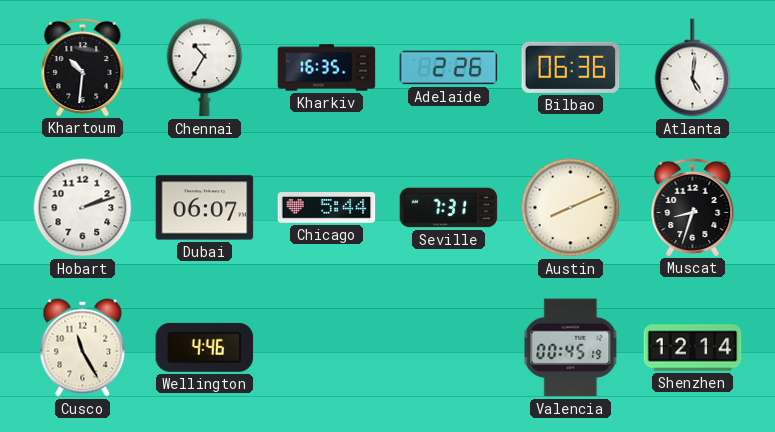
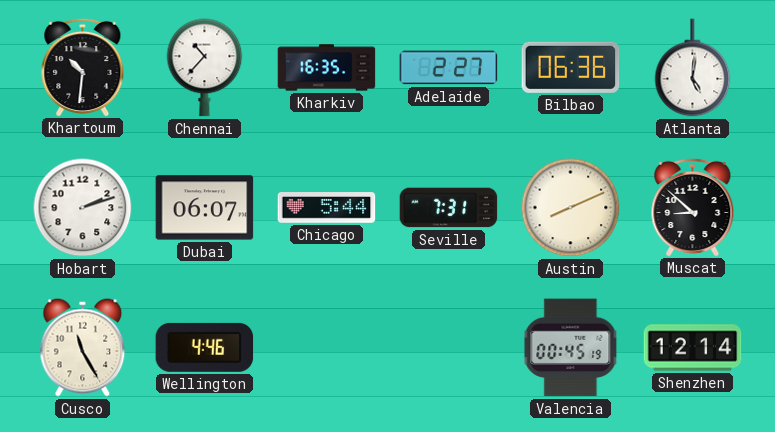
Chennai: 10:35 -> 10:37
Adelaide: 2:26 -> 2:27
Muscat: 8:33 -> 8:52
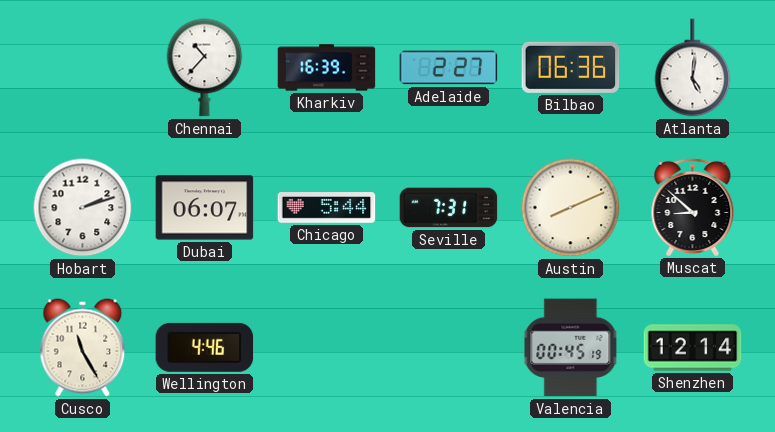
Khartoum: 10:31 -> none
Kharkiv: 16:35 -> 16:39
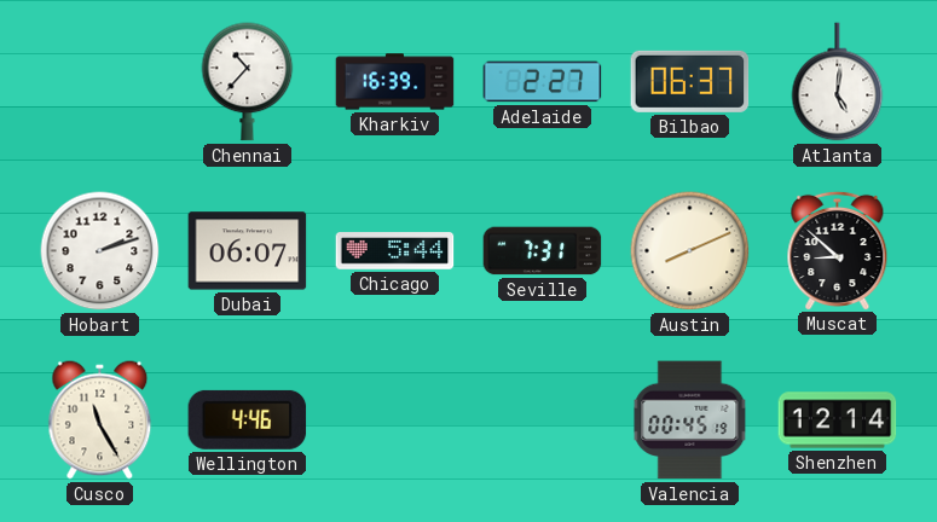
Bilbao: 06:36 -> 06:37
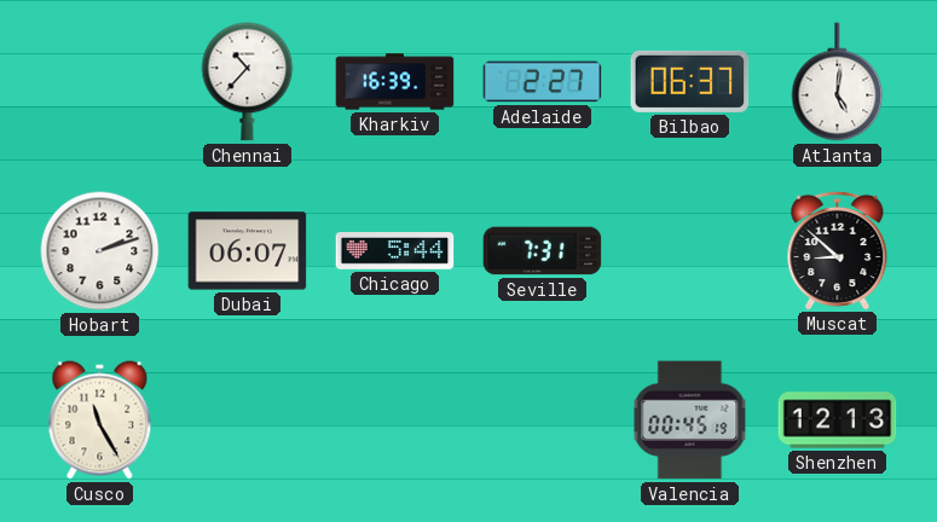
Austin: 8:11 -> none
Wellington: 4:46 -> none
Shenzhen: 12:14 -> 12:13
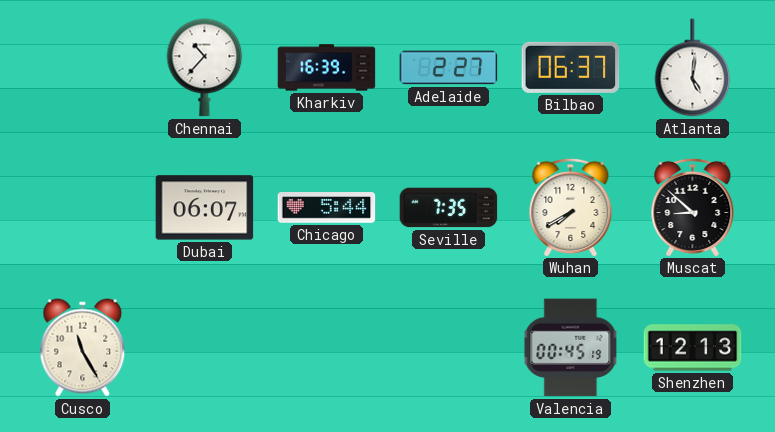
Hobart: 2:12 -> none
Seville: 7:31 -> 7:35
Wuhan: none -> 7:40
